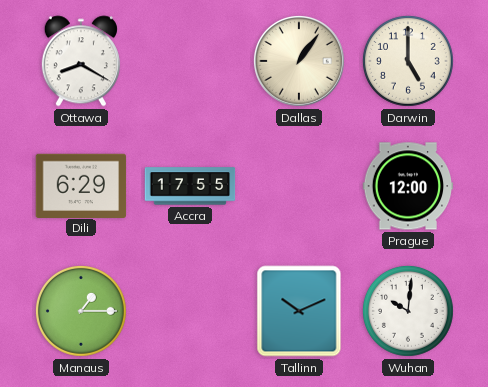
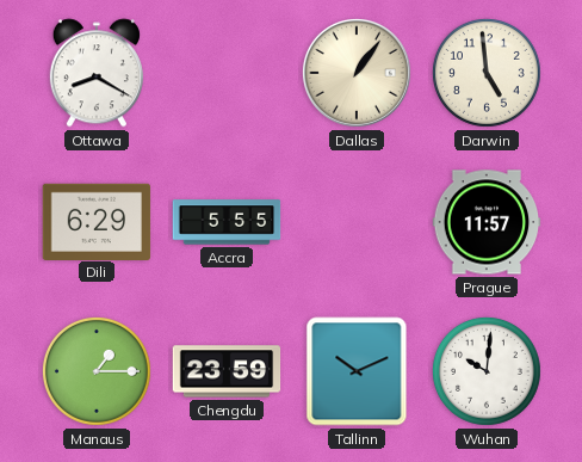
Darwin: 5:00 -> 4:59
Accra: 17:55 -> 5:55
Prague: 12:00 -> 11:57
Chengdu: none -> 23:59
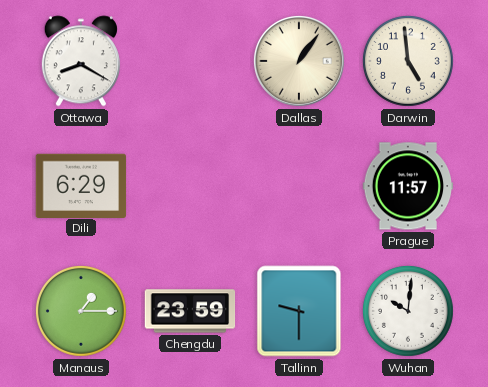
Accra: 5:55 -> none
Tallinn: 10:11 -> 9:30
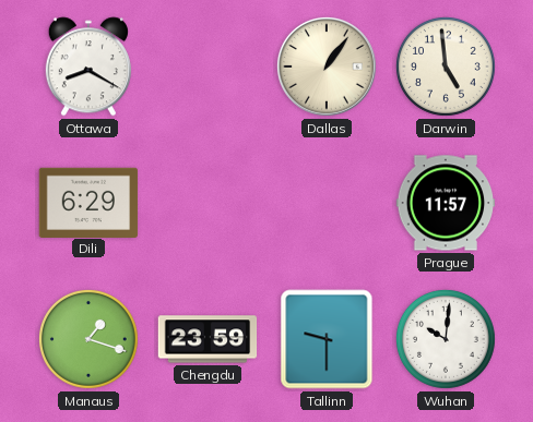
Manaus: 1:15 -> 1:18
